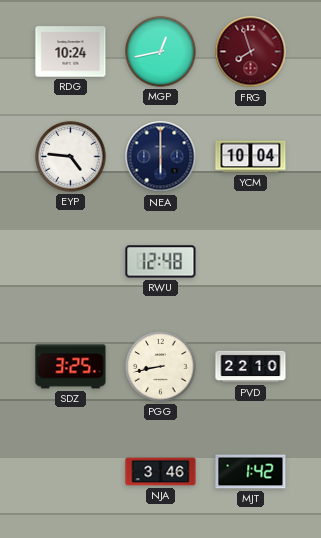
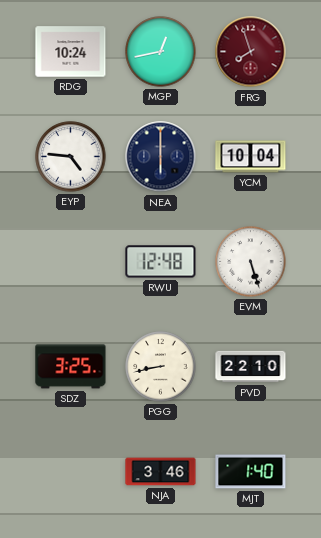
EVM: none -> 5:27
MJT: 1:42 -> 1:40
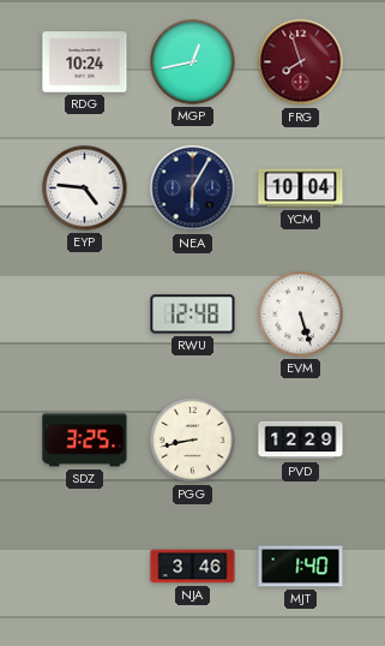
NEA: 6:00 -> 6:05
PVD: 22:10 -> 12:29
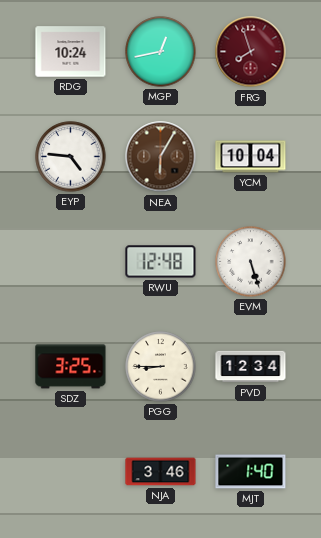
NEA dial: navy -> brown
PGG: 8:43 -> 8:45
PVD: 12:29 -> 12:34
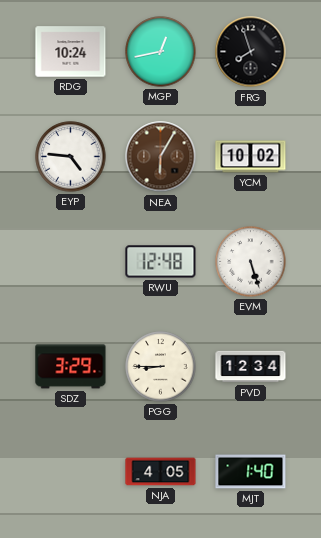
FRG dial: burgundy -> black
YCM: 10:04 -> 10:02
SDZ: 3:25 -> 3:29
NJA: 3:46 -> 4:05
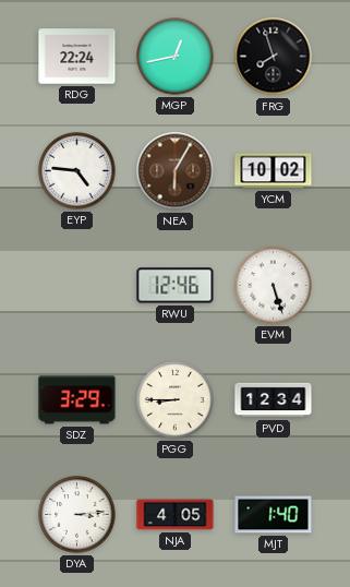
RDG: 10:24 -> 22:24
RWU: 12:48 -> 12:46
DYA: none -> 3:14
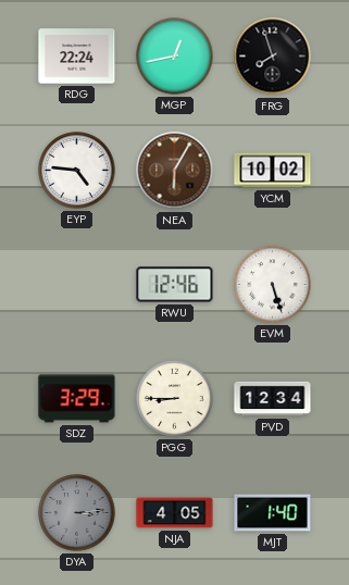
DYA dial: white -> grey
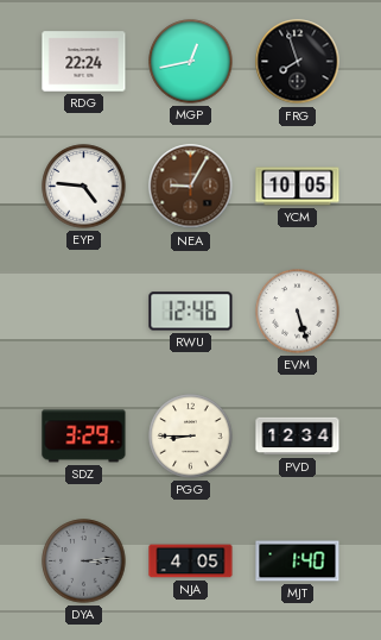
NEA: 6:05 -> 9:05
YCM: 10:02 -> 10:05
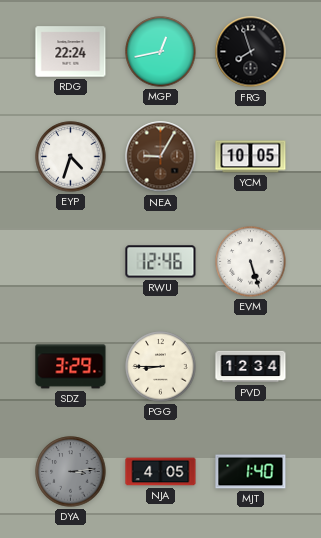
EYP: 4:46 -> 4:33
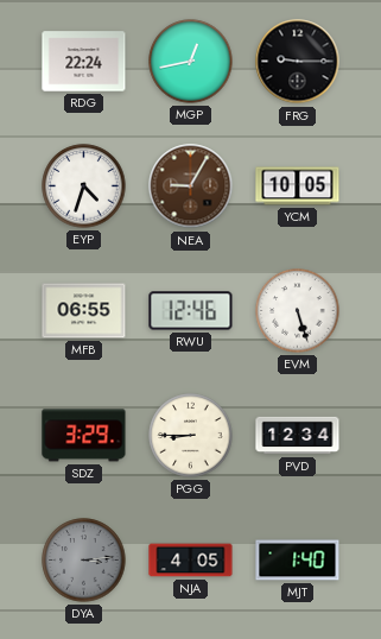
FRG: 7:57 -> 9:15
MFB: none -> 06:55
